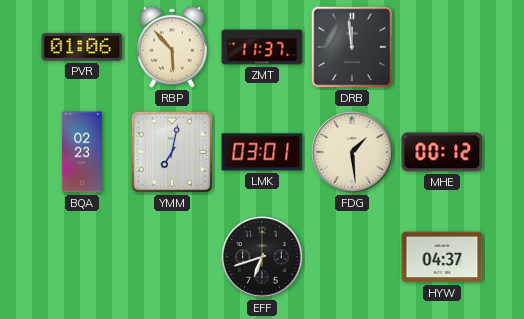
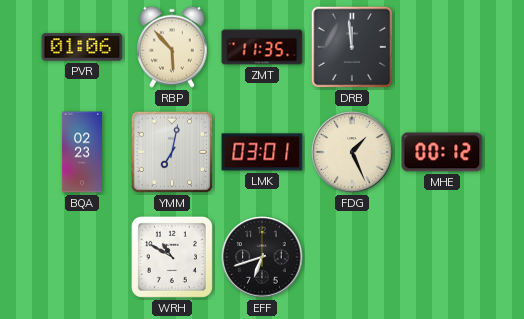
ZMT: 11:37 -> 11:35
FDG: 1:29 -> 1:26
WRH: none -> 10:50
HYW: 04:37 -> none
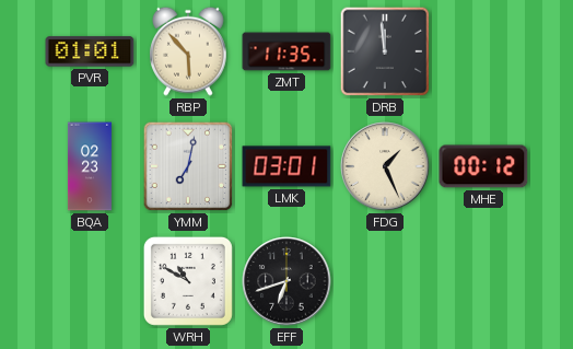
PVR: 01:06 -> 01:01
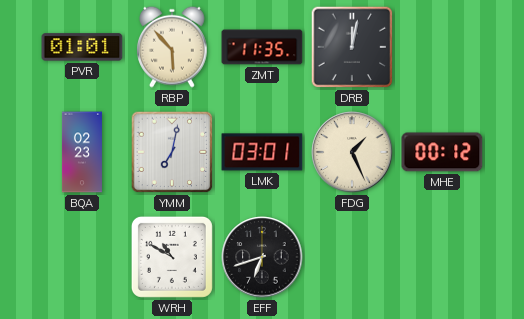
DRB: 11:59 -> 12:02
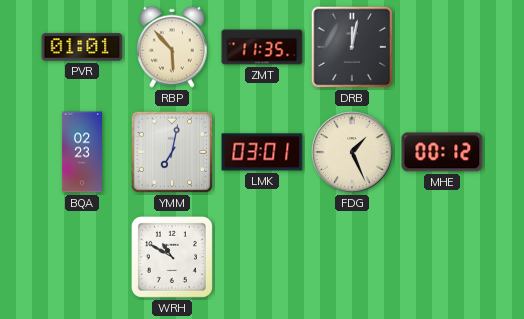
EFF: 6:42 -> none
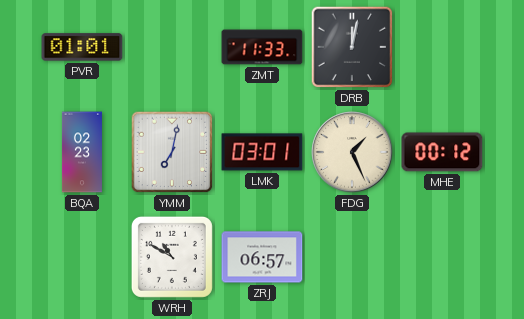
RBP: 5:53 -> none
ZMT: 11:35 -> 11:33
ZRJ: none -> 06:57
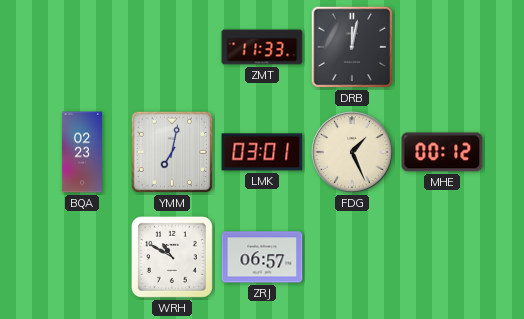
PVR: 01:01 -> none
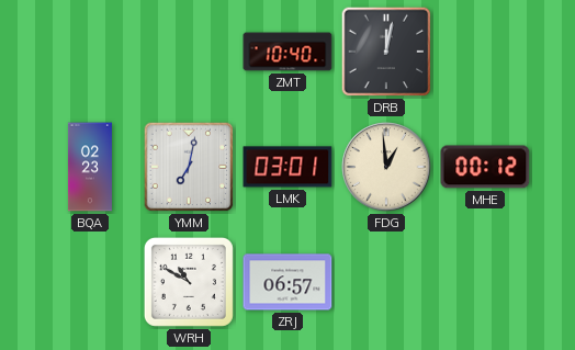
ZMT: 11:33 -> 10:40
FDG: 1:26 -> 12:59
